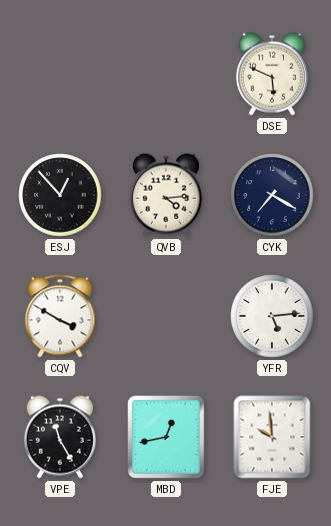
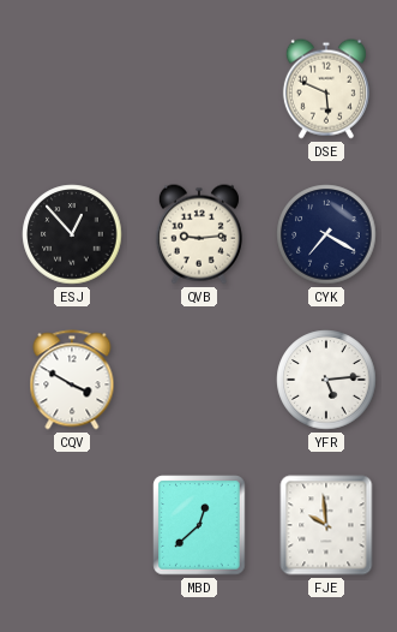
QVB: 4:14 -> 9:14
VPE: 11:25 -> none
MBD: 12:43 -> 12:38
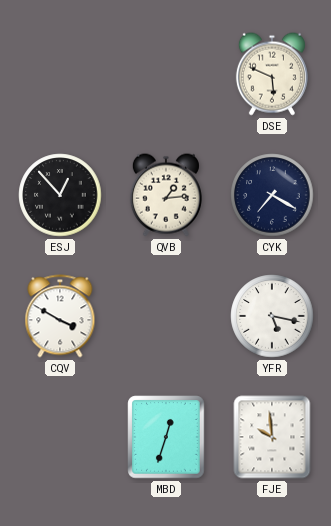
QVB: 9:14 -> 1:14
YFR: 5:14 -> 5:17
MBD: 12:38 -> 12:33
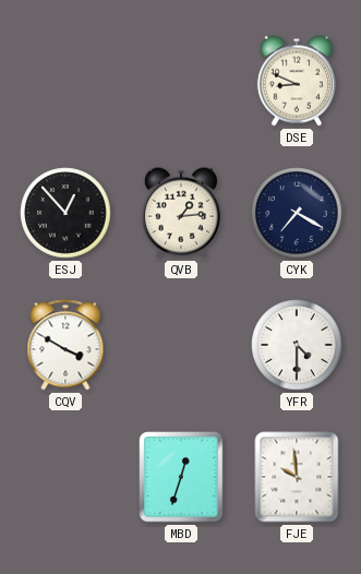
DSE: 5:49 -> 8:49
YFR: 5:17 -> 4:30
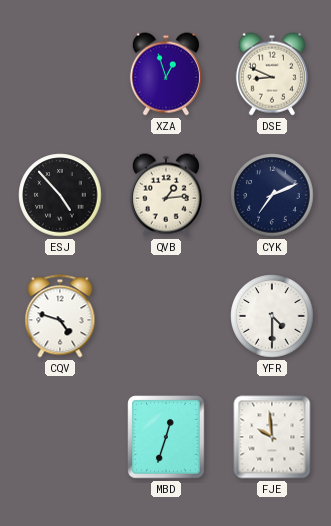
XZA: none -> 12:57
ESJ: 12:53 -> 4:53
CYK: 7:20 -> 7:11
CQV: 3:50 -> 4:48
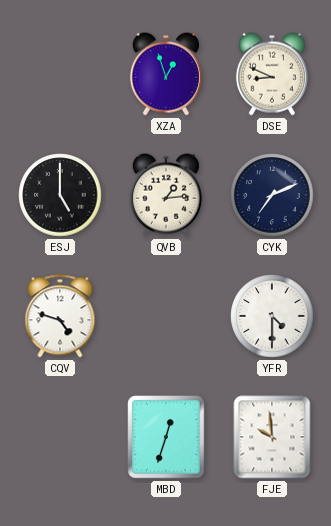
ESJ: 4:53 -> 5:00
